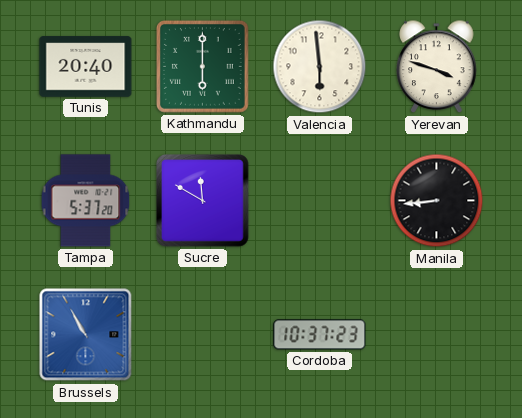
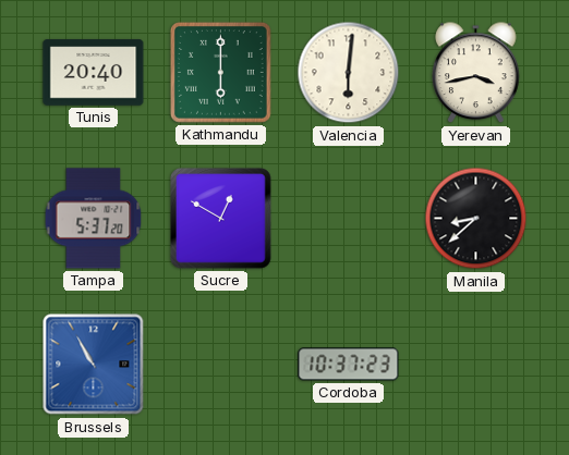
Valencia: 5:59 -> 6:01
Yerevan: 3:48 -> 3:43
Sucre: 11:50 -> 12:50
Manila: 8:44 -> 8:38
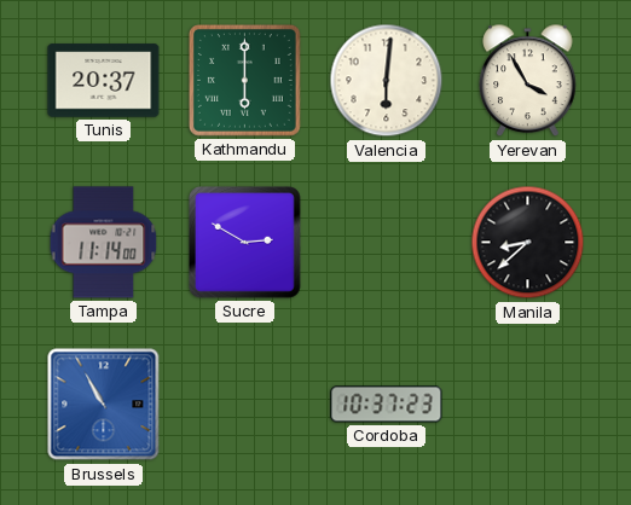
Tunis: 20:40 -> 20:37
Yerevan: 3:43 -> 3:55
Tampa: 5:37 -> 11:14
Sucre: 12:50 -> 2:50
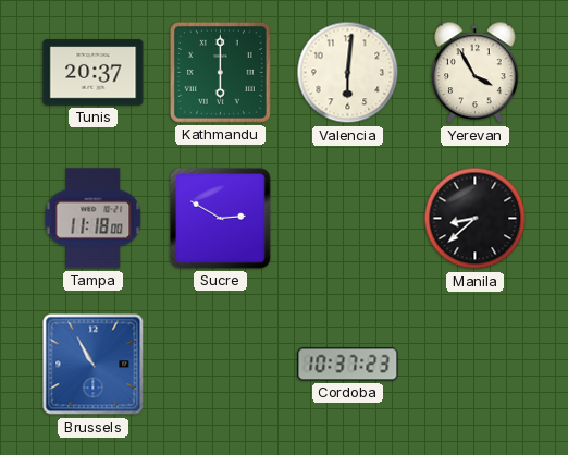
Tampa: 11:14 -> 11:18
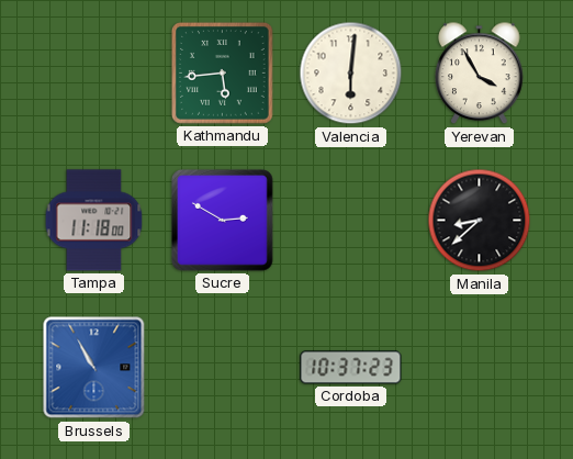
Tunis: 20:37 -> none
Kathmandu: 6:00 -> 5:44
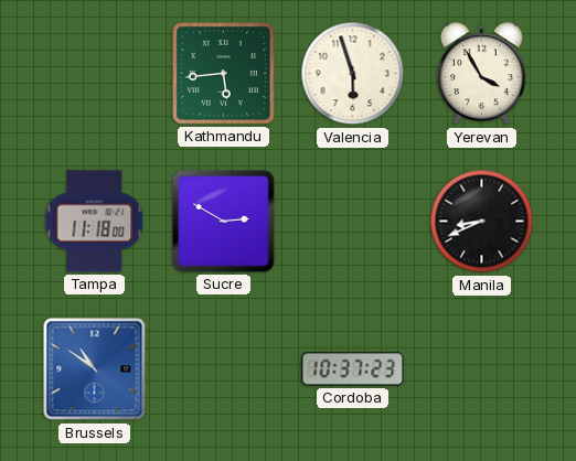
Valencia: 6:01 -> 5:57
Manila: 8:38 -> 8:41
Brussels: 10:55 -> 10:51
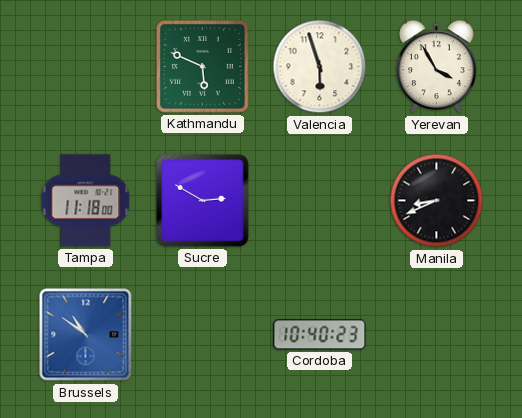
Kathmandu: 5:44 -> 5:49
Cordoba: 10:37 -> 10:40
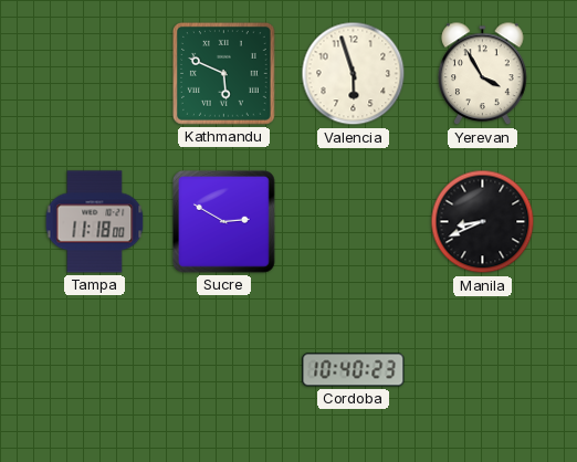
Brussels: 10:51 -> none
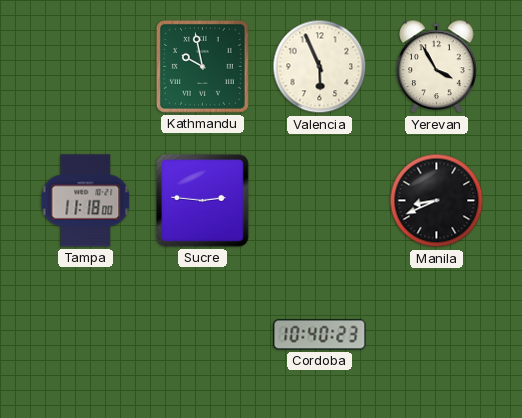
Kathmandu: 5:49 -> 9:58
Valencia: 5:57 -> 5:56
Sucre: 2:50 -> 2:46
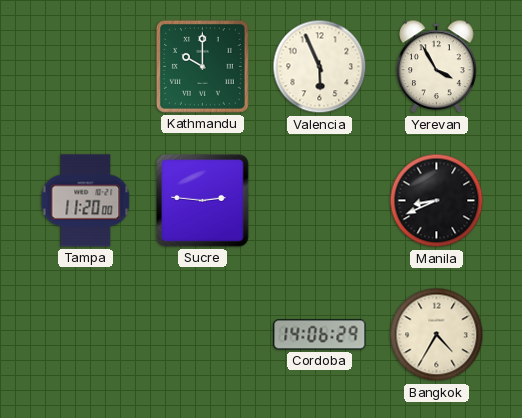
Kathmandu: 9:58 -> 10:00
Tampa: 11:18 -> 11:20
Cordoba: 10:40 -> 14:06
Bangkok: none -> 4:35
